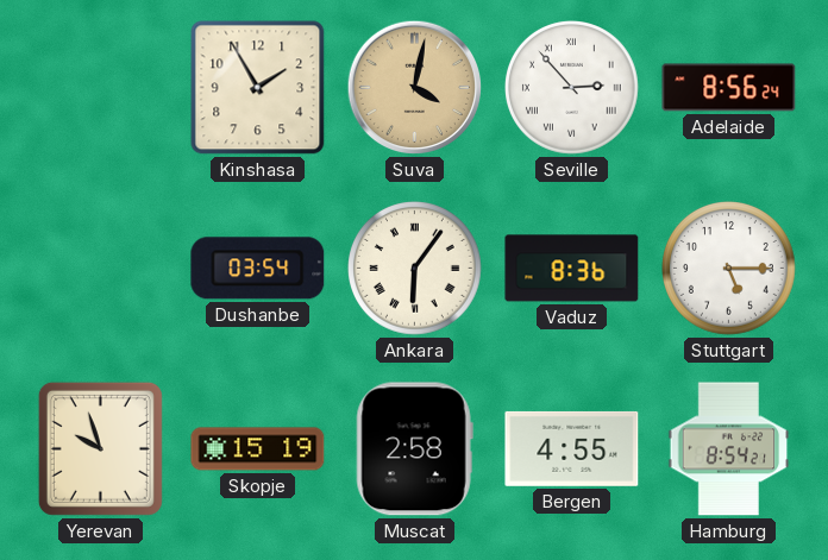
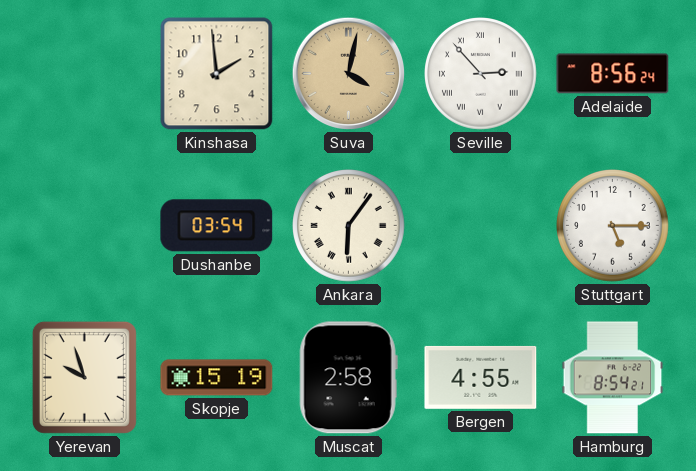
Kinshasa: 1:55 -> 1:59
Vaduz: 8:36 -> none
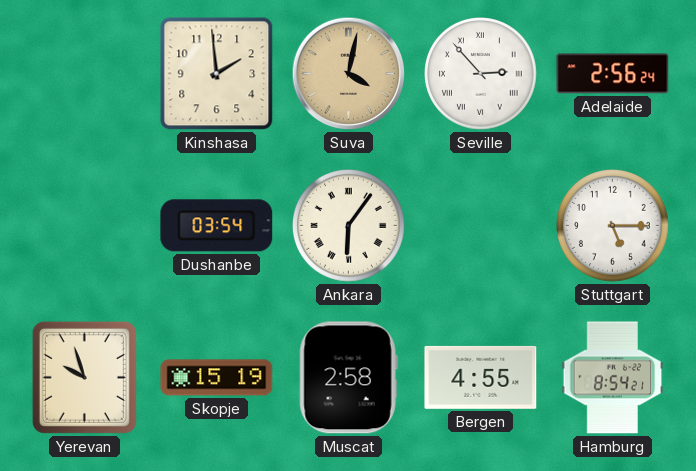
Adelaide: 8:56 -> 2:56
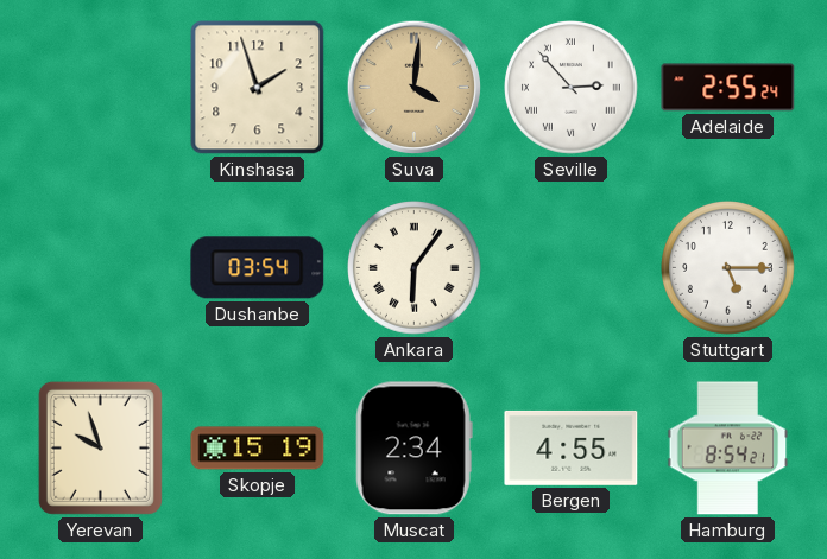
Kinshasa: 1:59 -> 1:57
Suva: 4:02 -> 4:01
Adelaide: 2:56 -> 2:55
Muscat: 2:58 -> 2:34
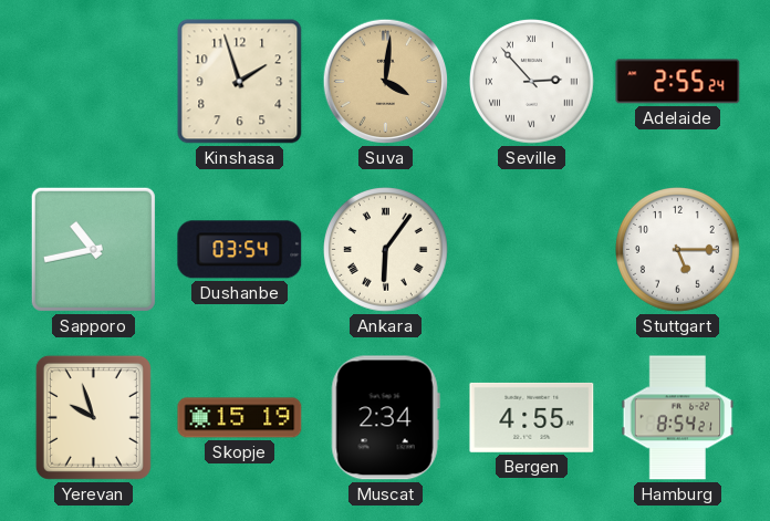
Sapporo: none -> 10:43
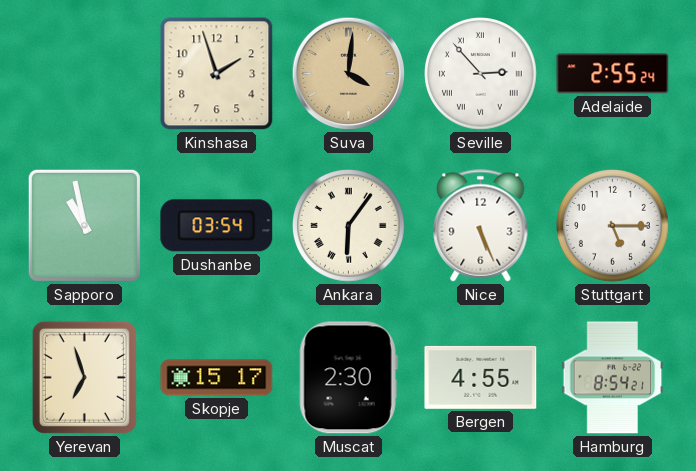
Sapporo: 10:43 -> 10:58
Nice: none -> 5:26
Yerevan: 9:57 -> 6:57
Skopje: 15:19 -> 15:17
Muscat: 2:34 -> 2:30
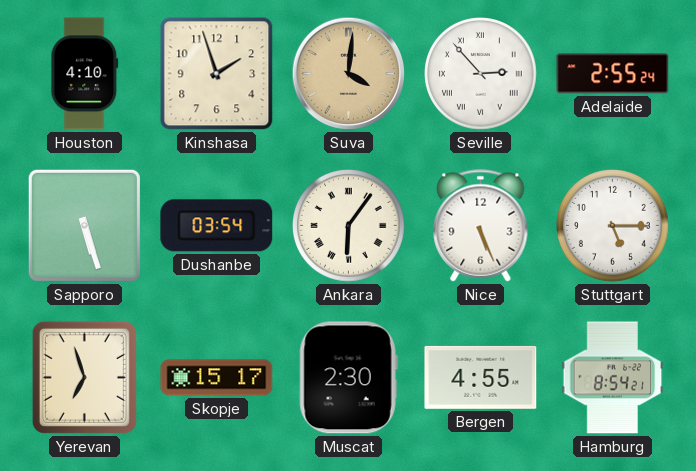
Houston: none -> 4:10
Sapporo: 10:58 -> 5:27
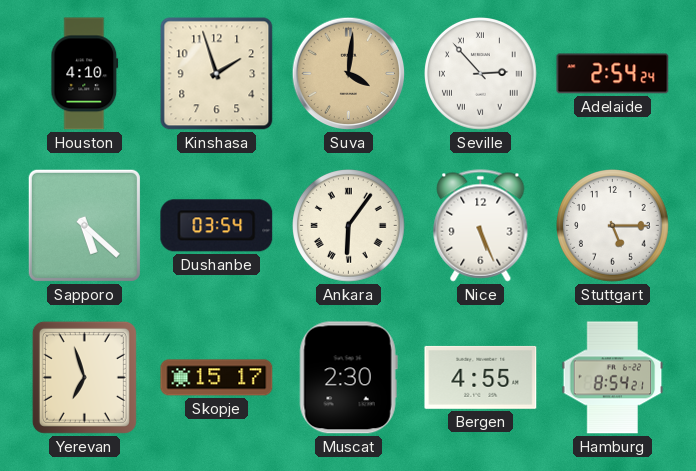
Adelaide: 2:55 -> 2:54
Sapporo: 5:27 -> 5:22
